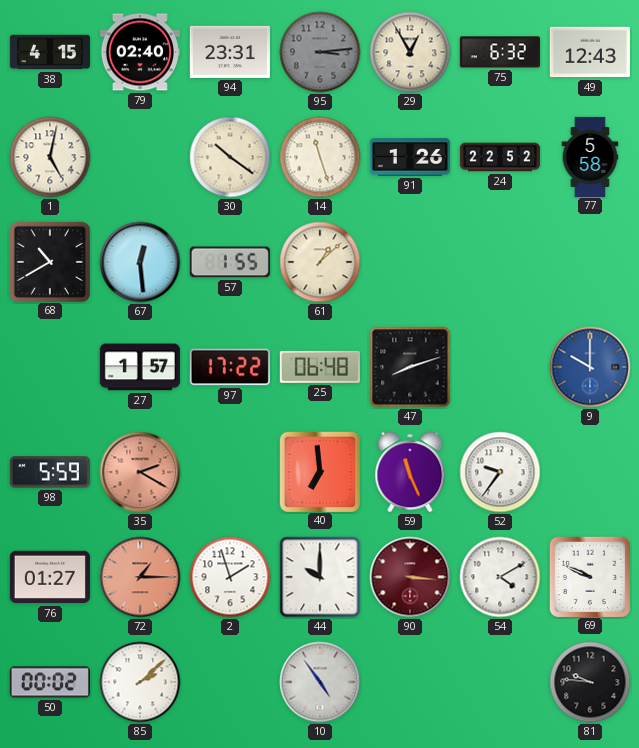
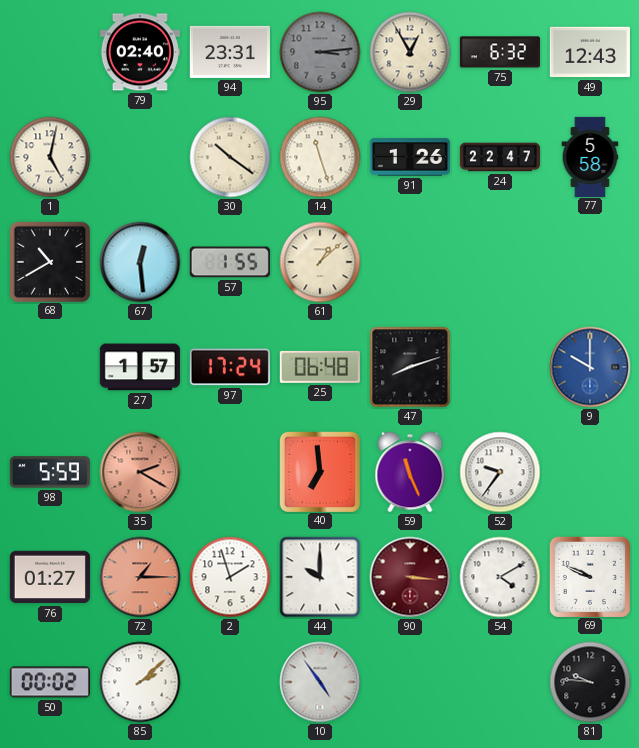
38: 4:15 -> none
24: 22:52 -> 22:47
97: 17:22 -> 17:24
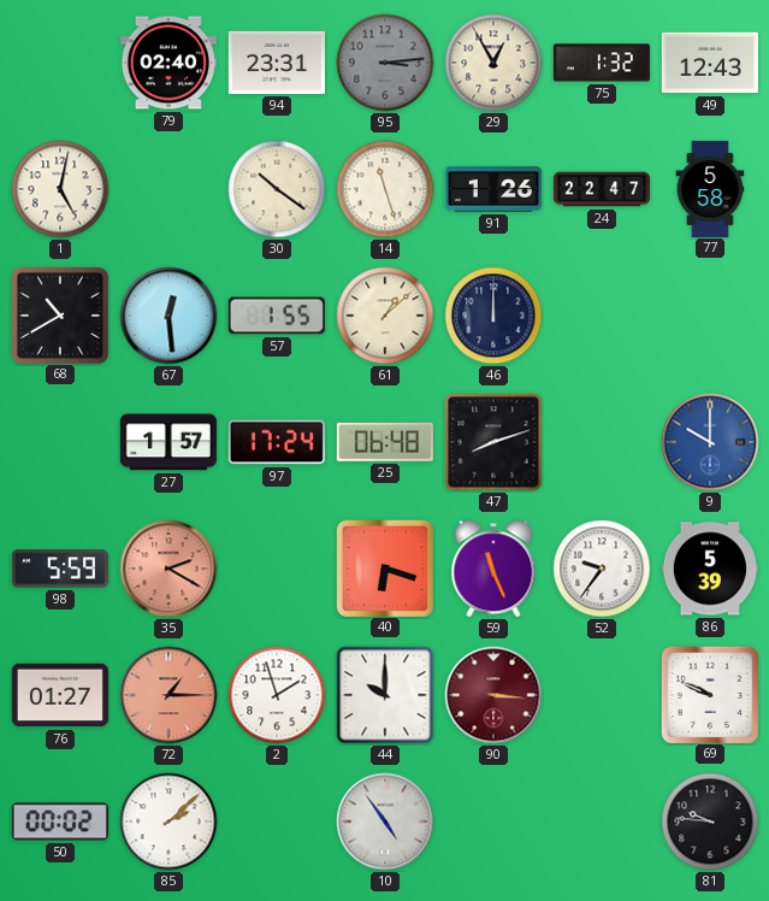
75: 6:32 -> 1:32
46: none -> 12:00
40: 6:59 -> 6:18
86: none -> 5:39
54: 4:10 -> none
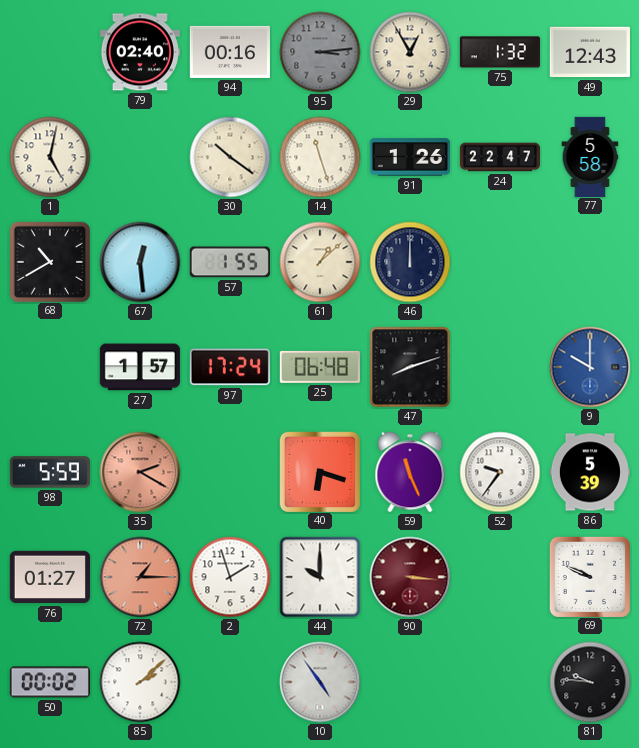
94: 23:31 -> 00:16
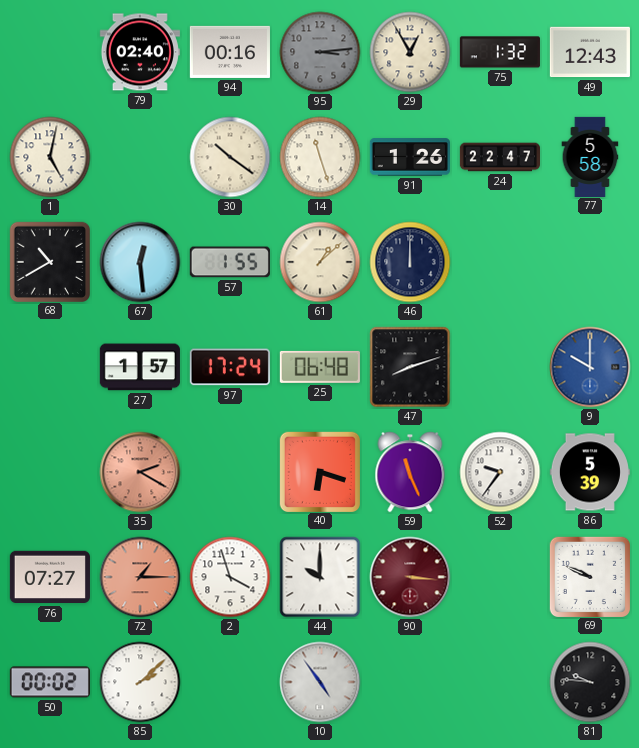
98: 5:59 -> none
76: 01:27 -> 07:27
2: 1:57 -> 3:57
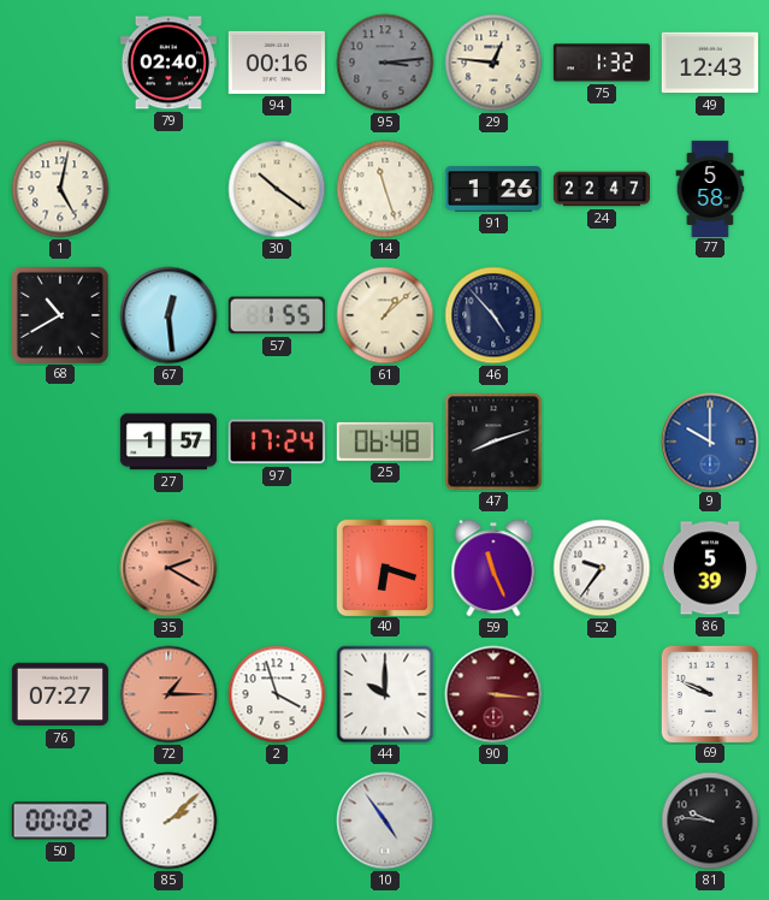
29: 12:55 -> 12:46
46: 12:00 -> 4:53
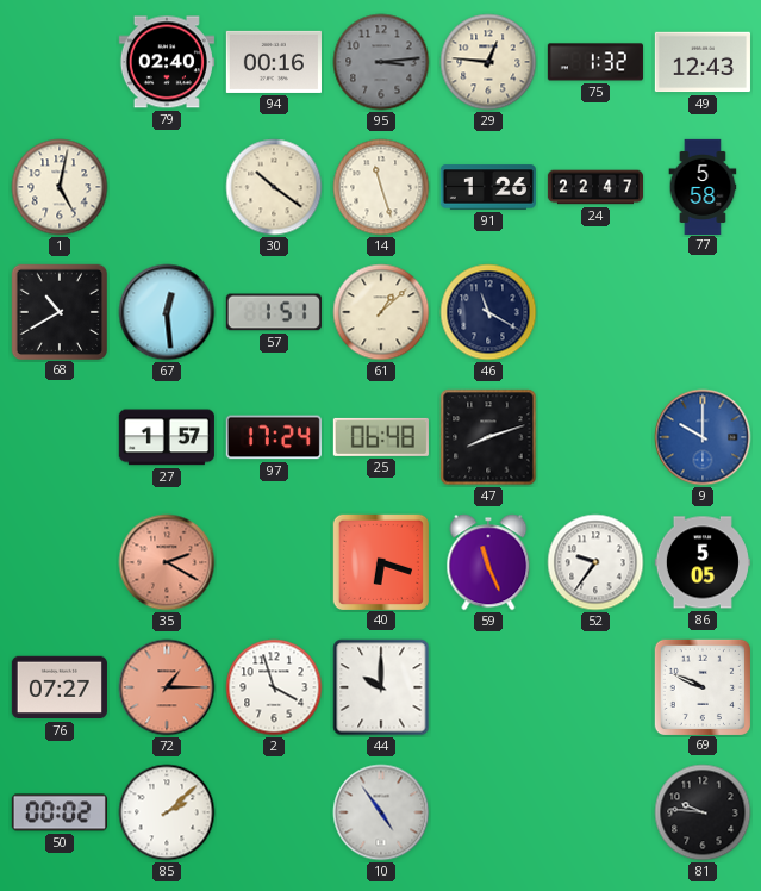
57: 1:55 -> 1:51
46: 4:53 -> 11:20
86: 5:39 -> 5:05
90: 3:16 -> none
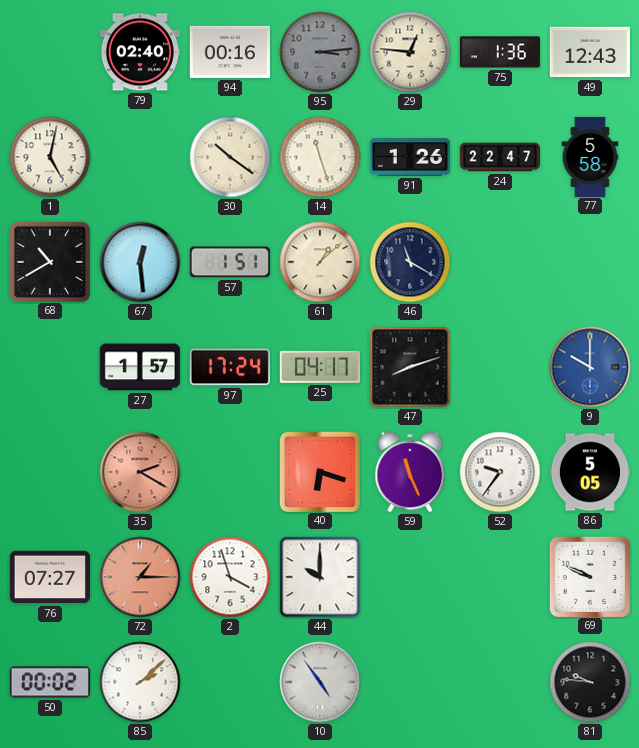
75: 1:32 -> 1:36
25: 06:48 -> 04:17
